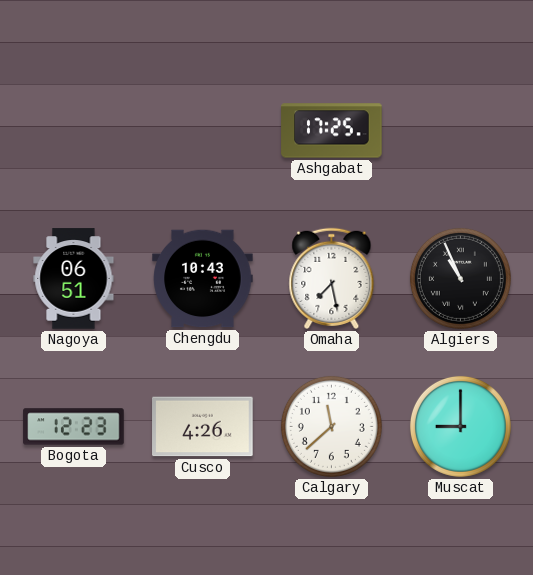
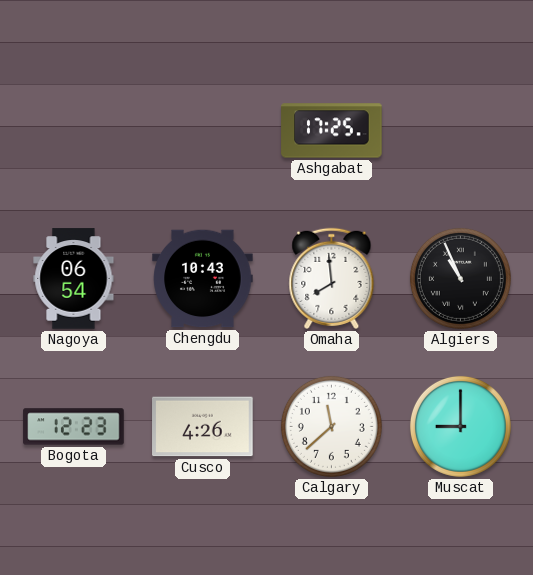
Nagoya: 06:51 -> 06:54
Omaha: 7:28 -> 7:59
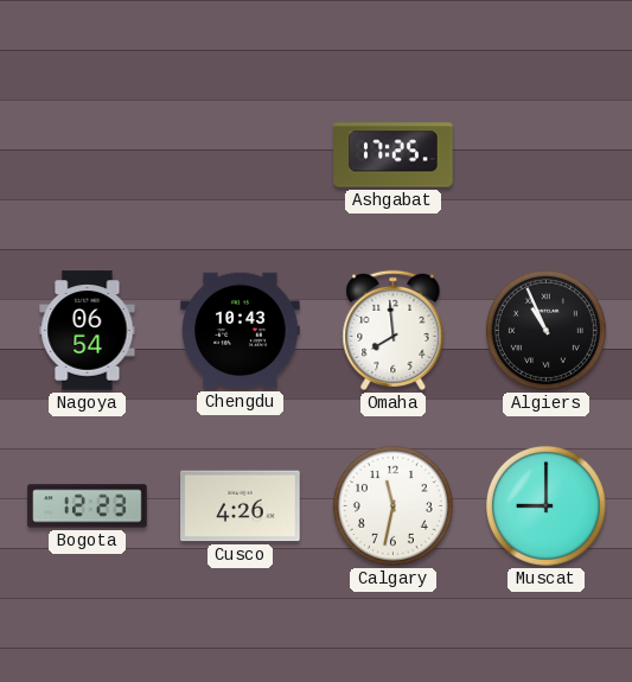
Calgary: 11:38 -> 11:32
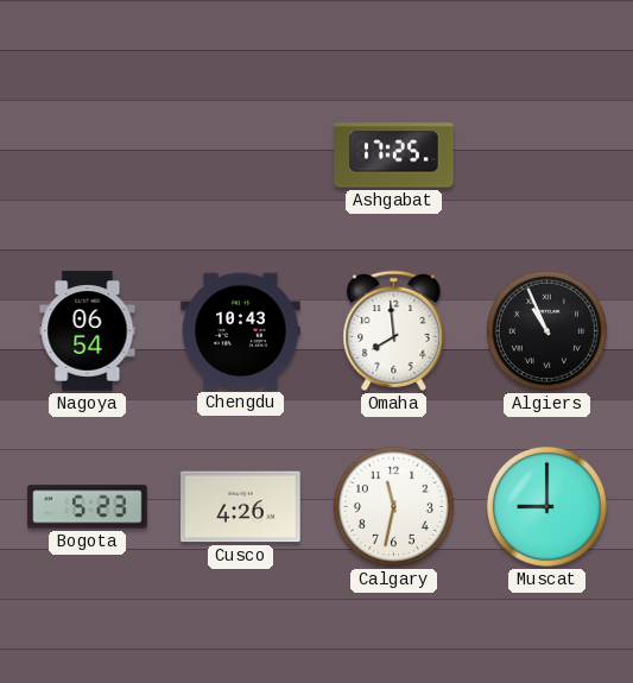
Bogota: 12:23 -> 5:23
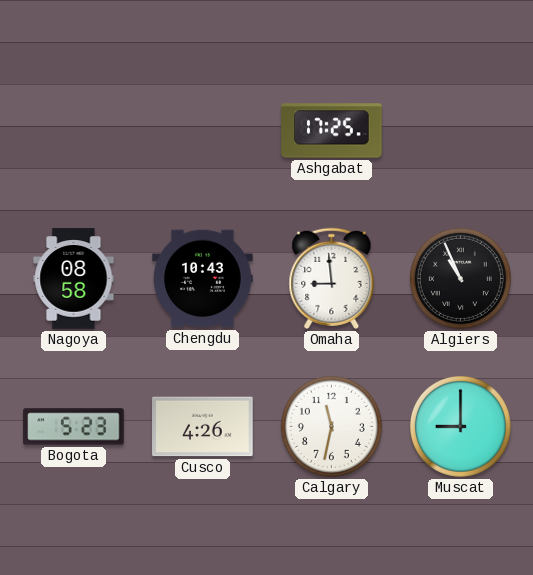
Nagoya: 06:54 -> 08:58
Omaha: 7:59 -> 8:59
